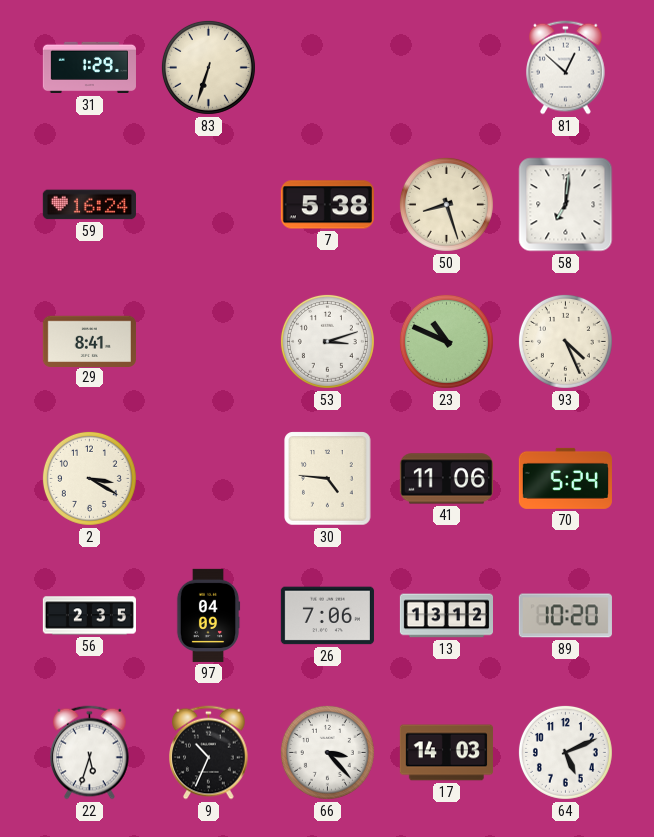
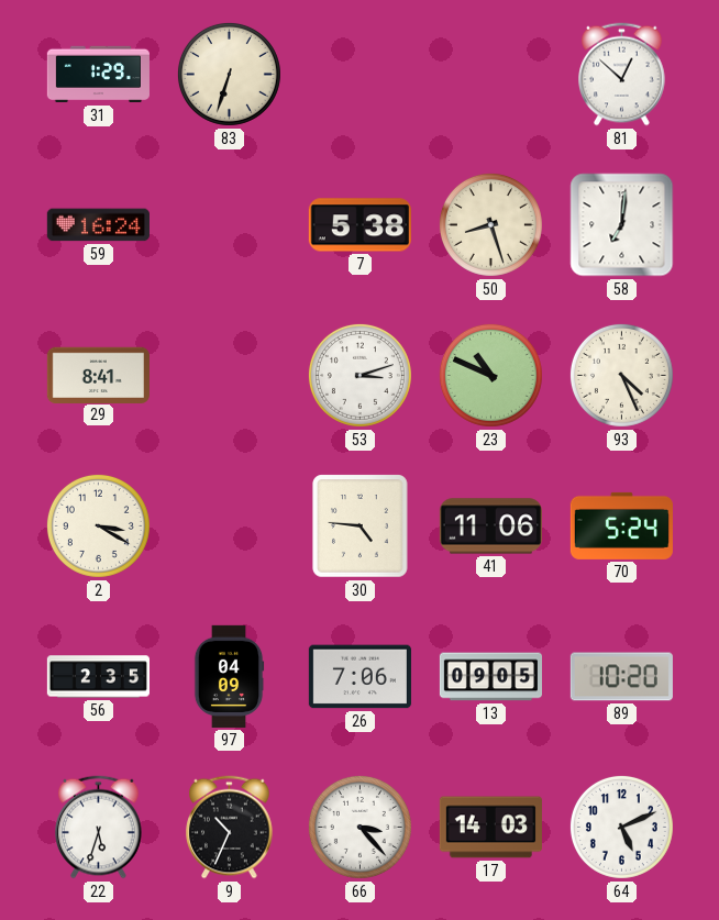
13: 13:12 -> 09:05
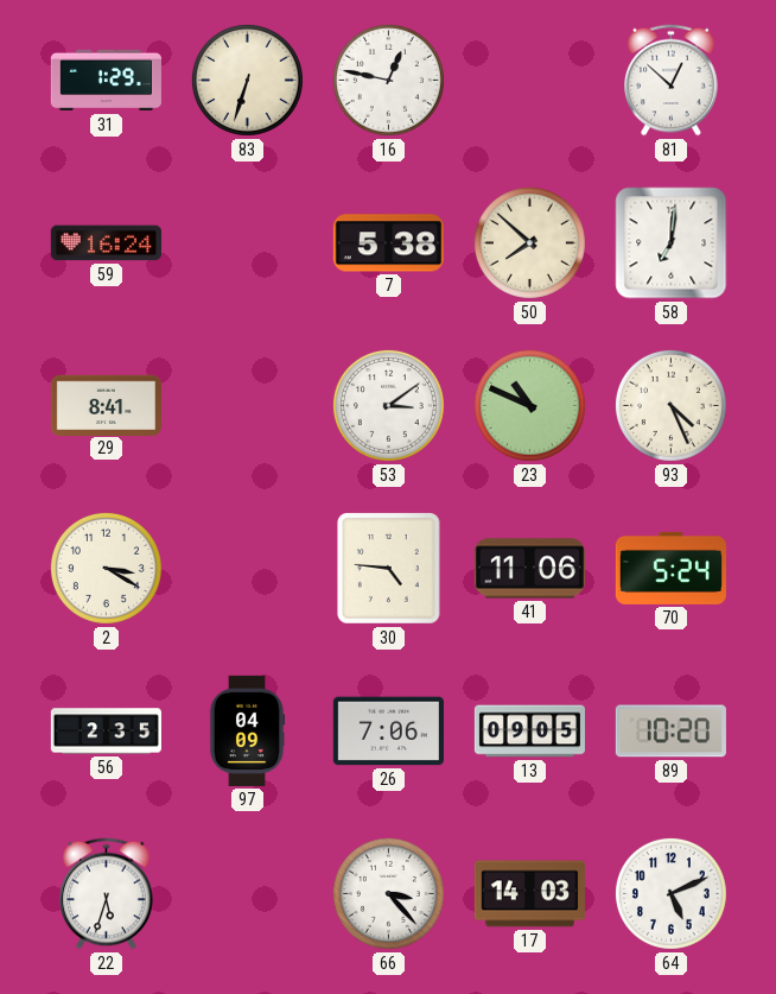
16: none -> 12:47
50: 8:27 -> 7:52
53: 3:12 -> 3:09
9: 10:34 -> none
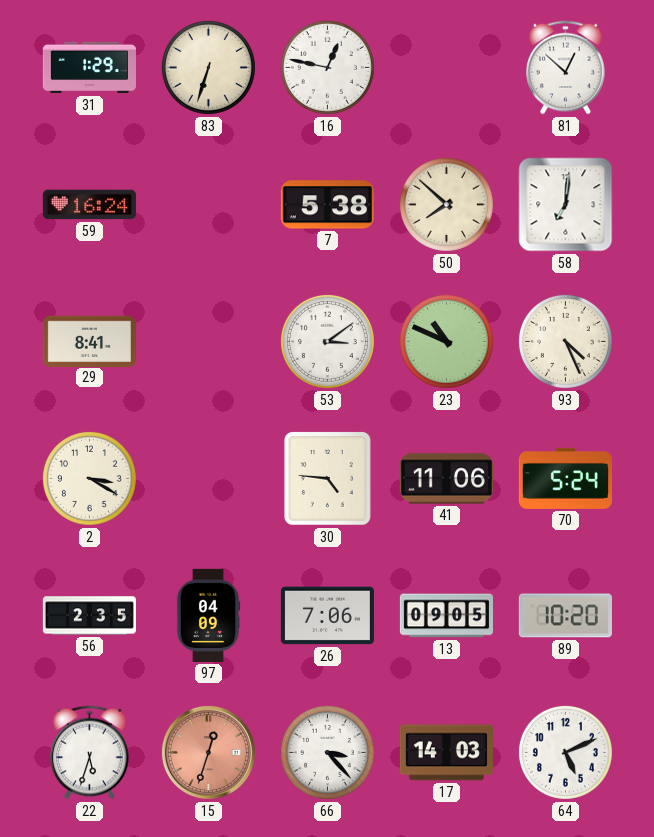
15: none -> 12:33
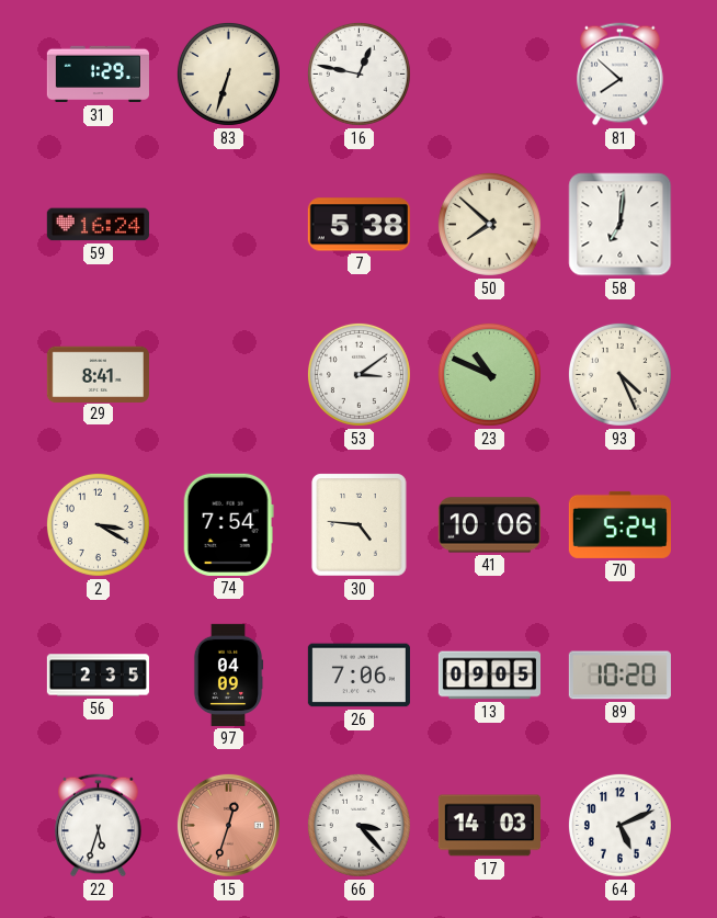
81: 12:52 -> 7:52
74: none -> 7:54
41: 11:06 -> 10:06
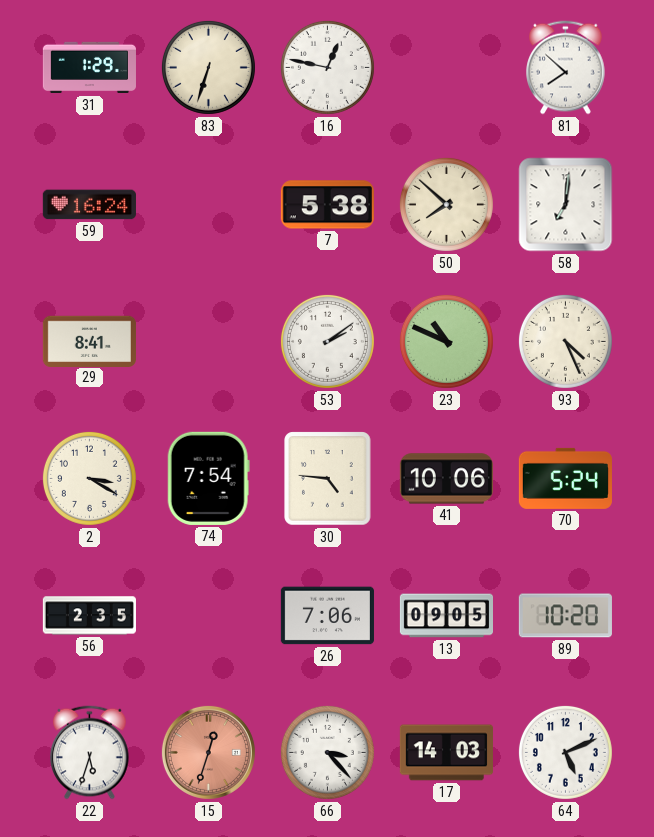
53: 3:09 -> 2:09
97: 04:09 -> none
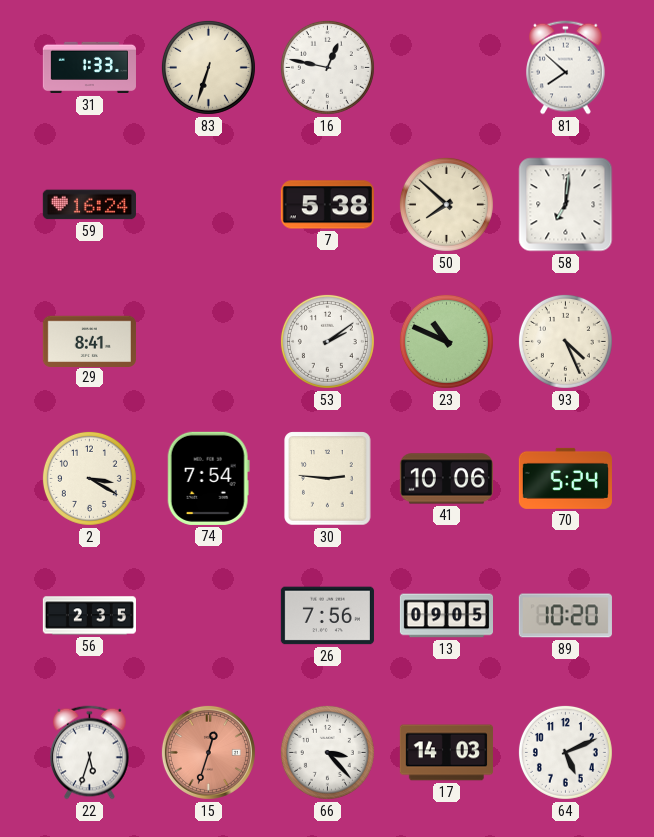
31: 1:29 -> 1:33
30: 4:46 -> 2:46
26: 7:06 -> 7:56
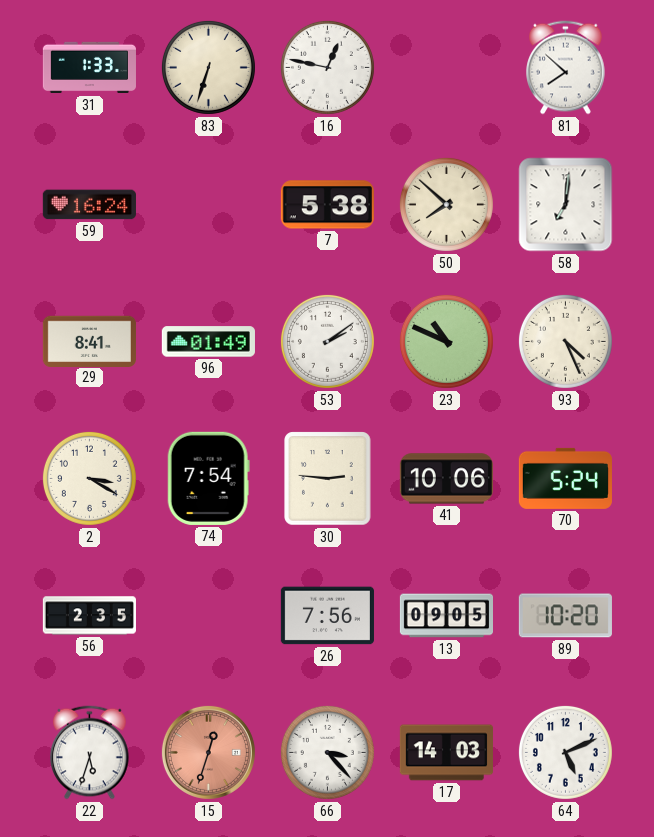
96: none -> 01:49
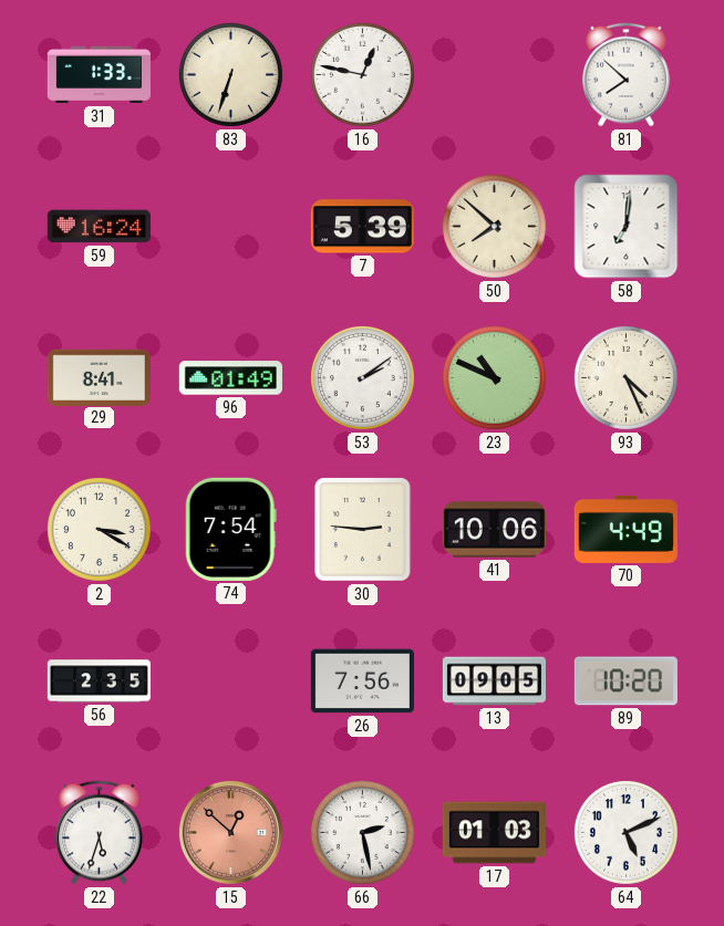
7: 5:38 -> 5:39
70: 5:24 -> 4:49
15: 12:33 -> 12:52
66: 3:23 -> 2:28
17: 14:03 -> 01:03
